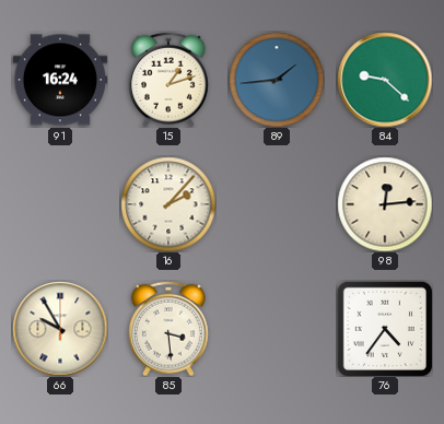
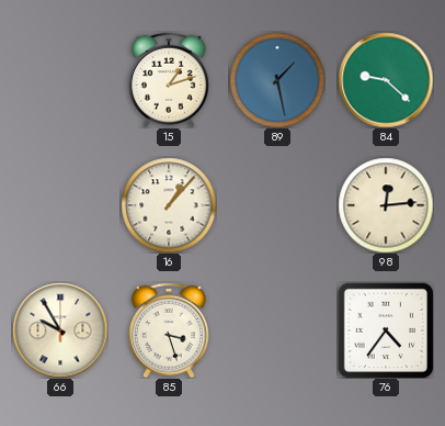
91: 16:24 -> none
89: 1:44 -> 1:28
16: 2:07 -> 1:07
85: 3:29 -> 3:27
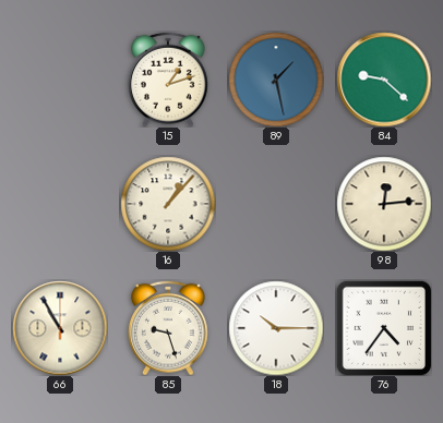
66: 9:55 -> 10:55
85: 3:27 -> 9:27
18: none -> 10:15
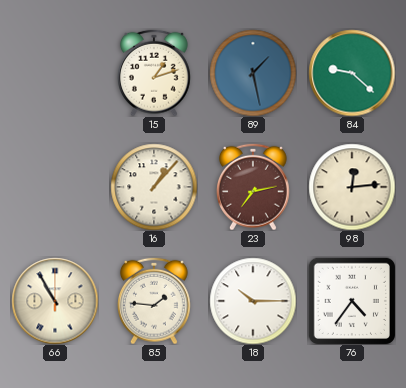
23: none -> 7:13
85: 9:27 -> 1:46
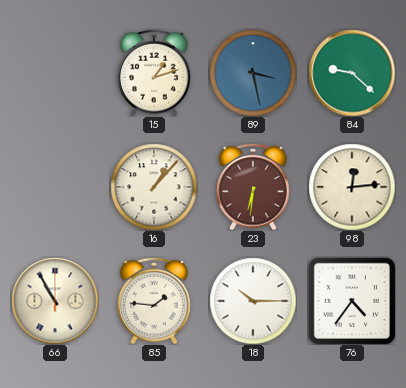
89: 1:28 -> 3:28
23: 7:13 -> 6:31
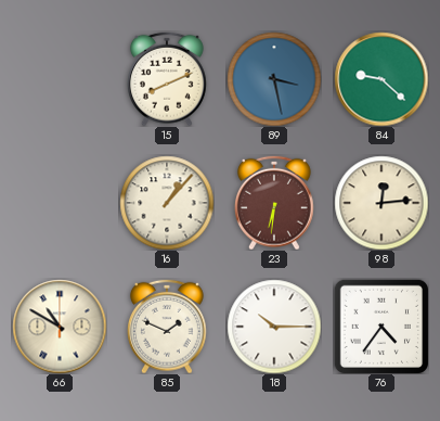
15: 1:12 -> 8:11
66: 10:55 -> 10:50
85: 1:46 -> 1:49
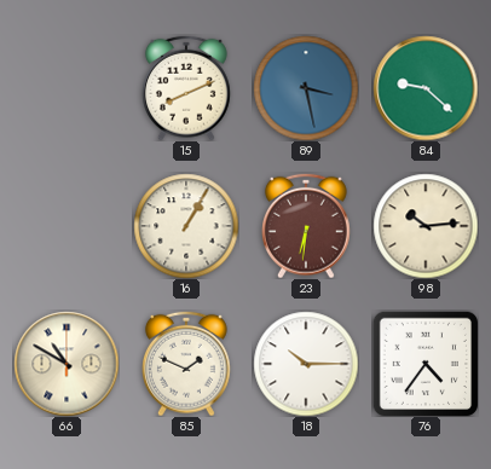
16: 1:07 -> 1:05
98: 12:14 -> 10:14
